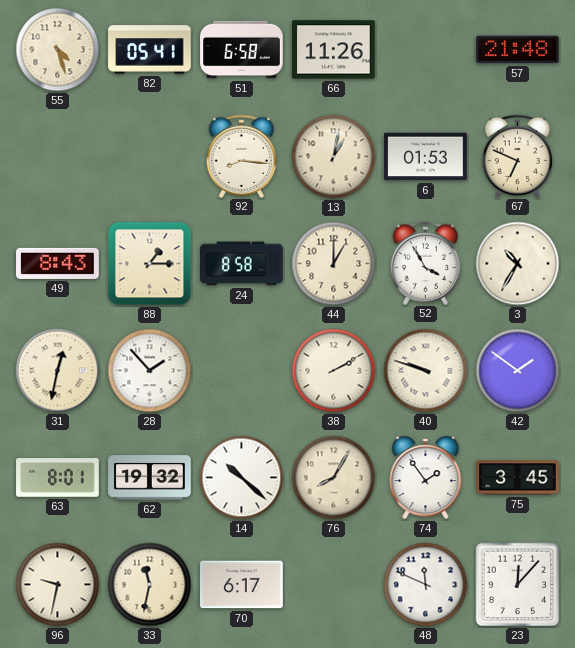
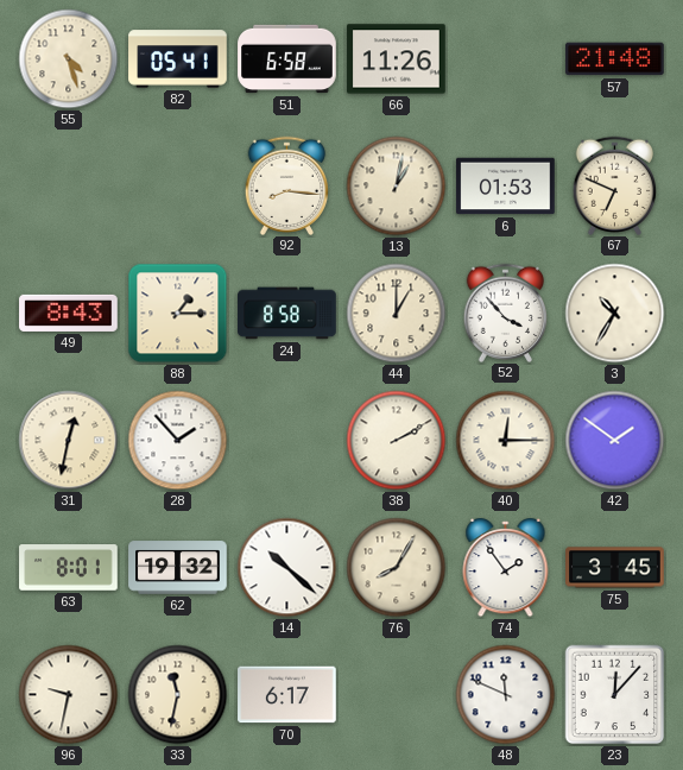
52: 3:55 -> 3:53
40: 9:48 -> 12:15
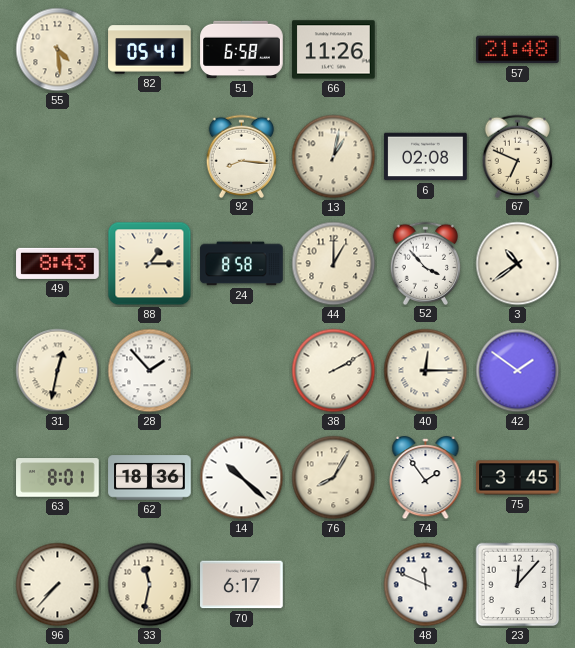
55: 4:27 -> 4:29
6: 01:53 -> 02:08
3: 10:35 -> 10:39
62: 19:32 -> 18:36
96: 9:32 -> 7:37
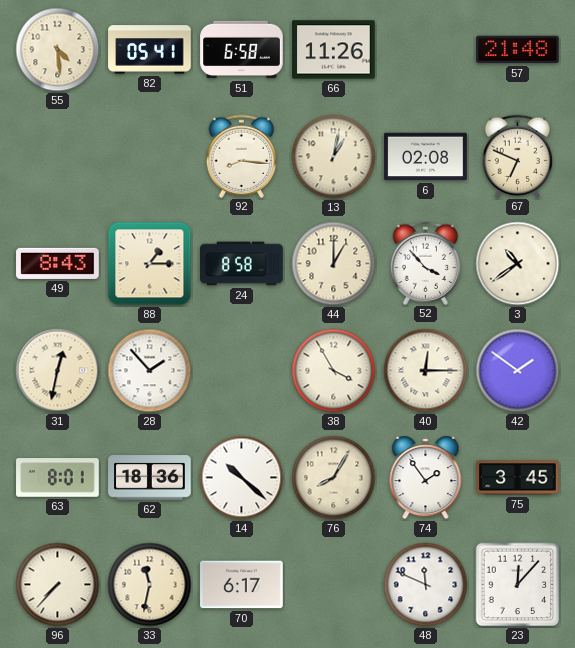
38: 2:10 -> 3:55
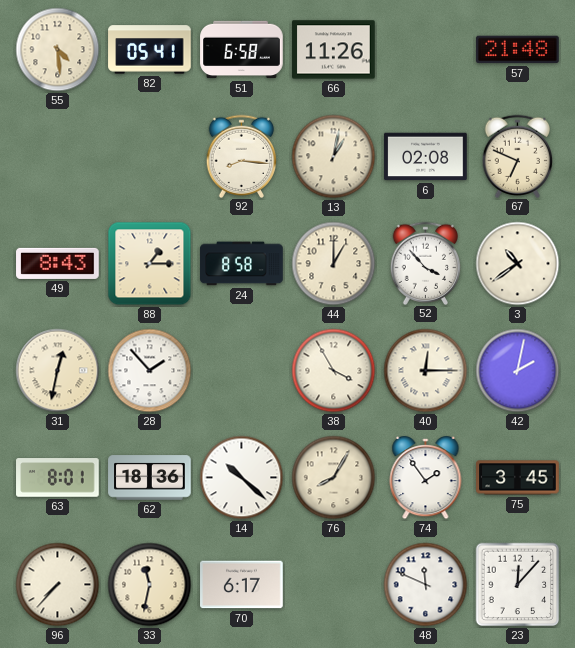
42: 1:51 -> 2:02
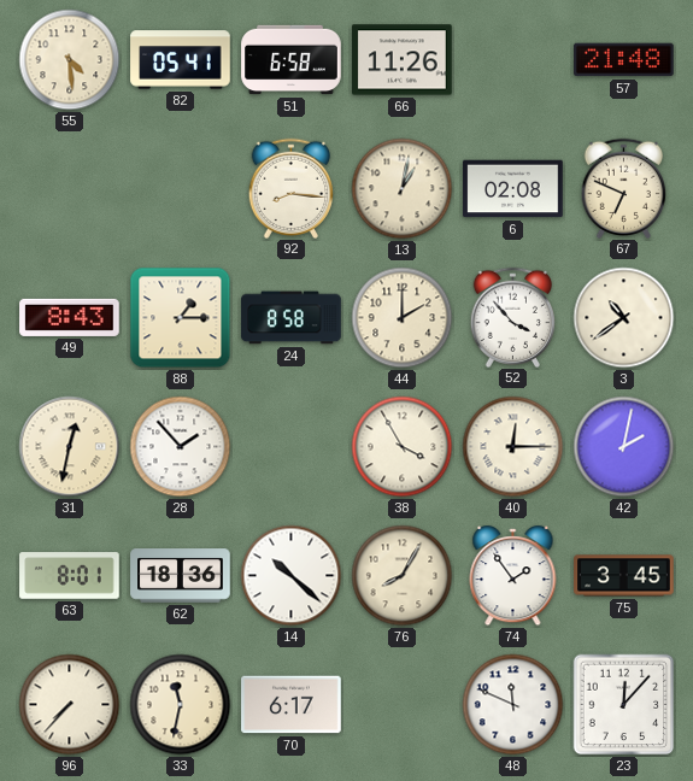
44: 1:00 -> 2:00
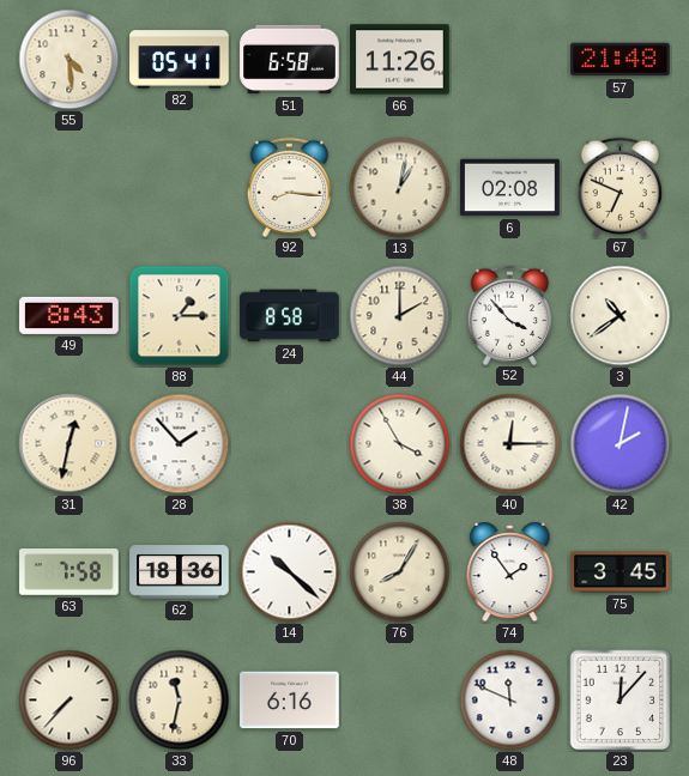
63: 8:01 -> 7:58
70: 6:17 -> 6:16
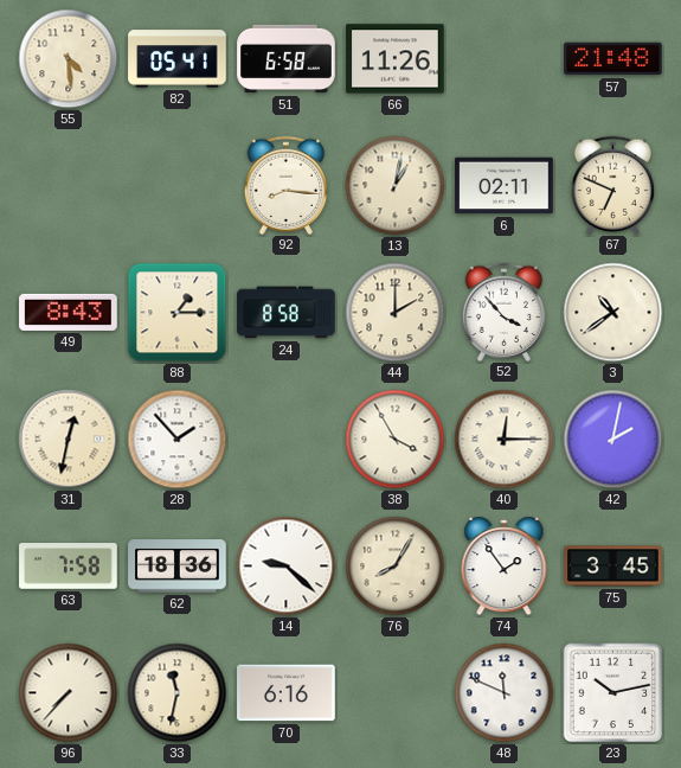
6: 02:08 -> 02:11
14: 10:22 -> 9:22
23: 12:07 -> 10:13
